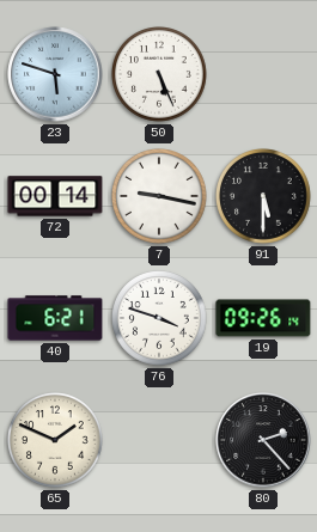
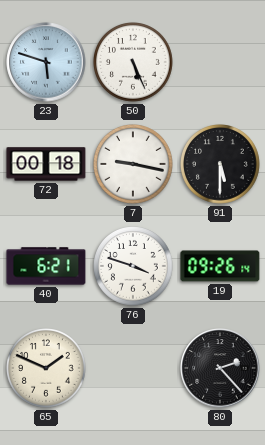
72: 00:14 -> 00:18
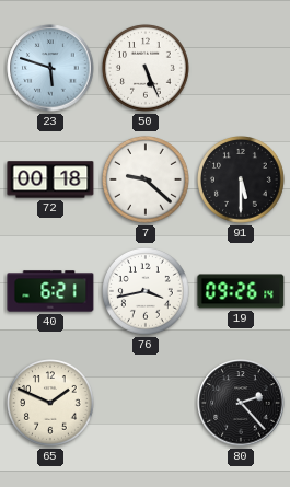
7: 9:17 -> 9:22
76: 3:48 -> 3:43
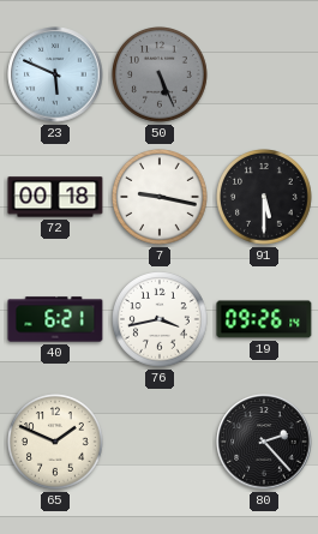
23: 5:48 -> 5:49
50 dial: white -> grey
7: 9:22 -> 9:17
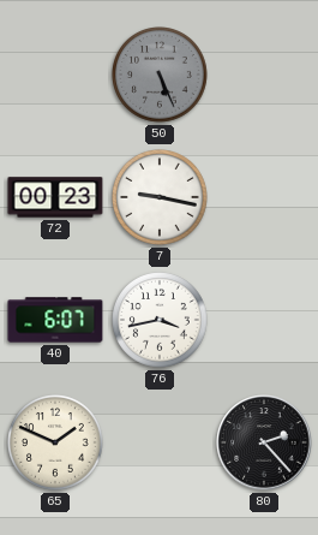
23: 5:49 -> none
72: 00:18 -> 00:23
91: 5:30 -> none
40: 6:21 -> 6:07
19: 09:26 -> none
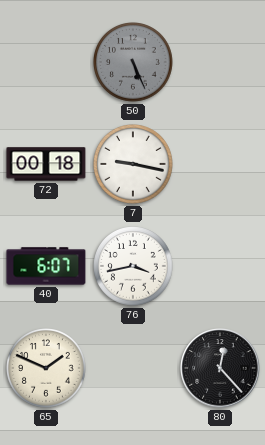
72: 00:23 -> 00:18
80: 2:23 -> 12:23
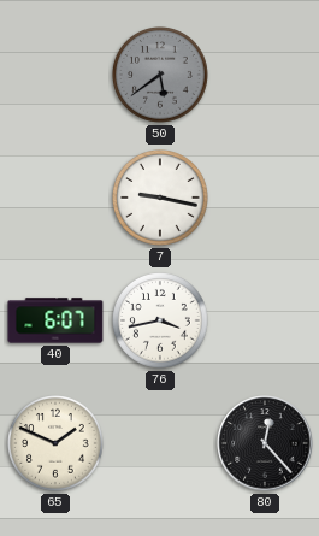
50: 5:26 -> 5:39
72: 00:18 -> none
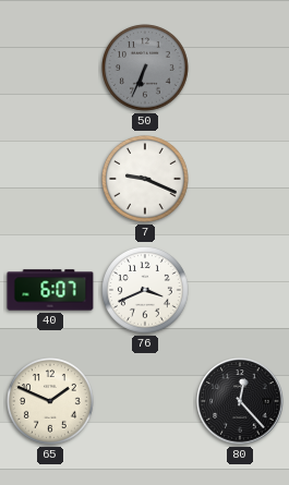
50: 5:39 -> 6:34
7: 9:17 -> 9:19
76: 3:43 -> 3:41
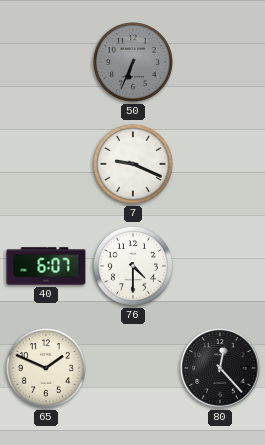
76: 3:41 -> 4:30
